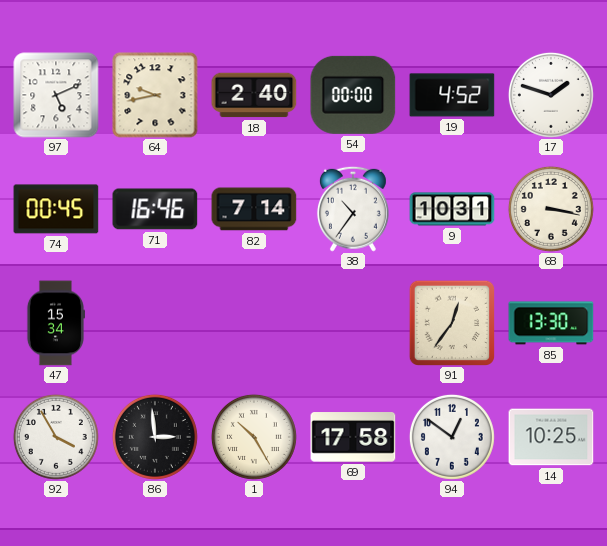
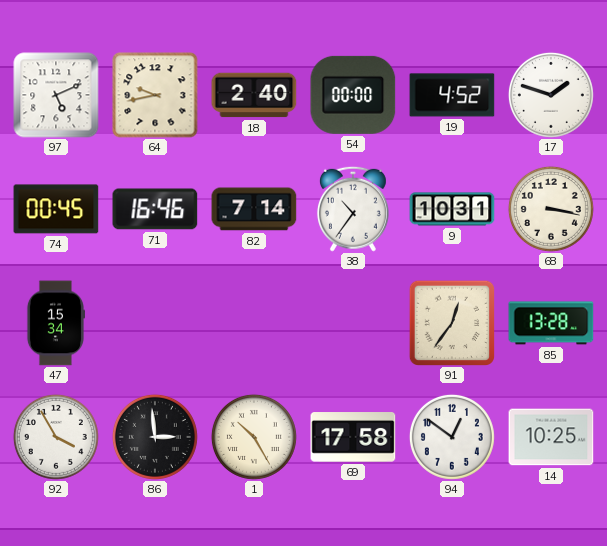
85: 13:30 -> 13:28
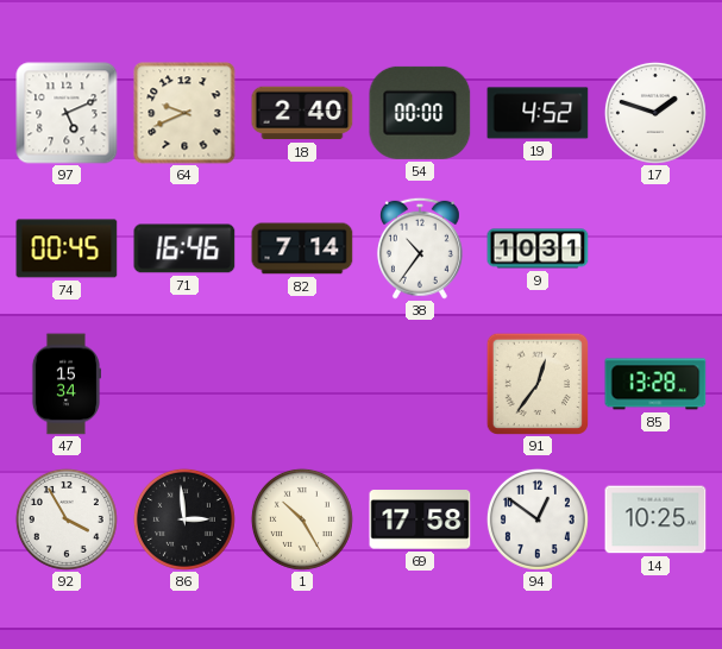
64: 9:43 -> 9:41
68: 3:17 -> none
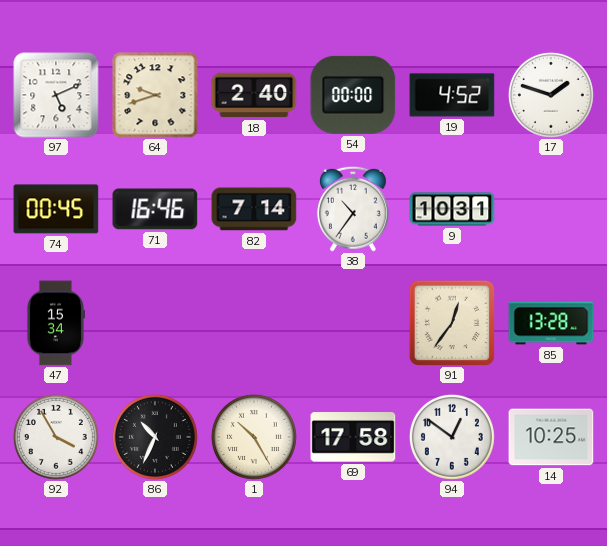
64: 9:41 -> 9:42
86: 2:59 -> 10:34
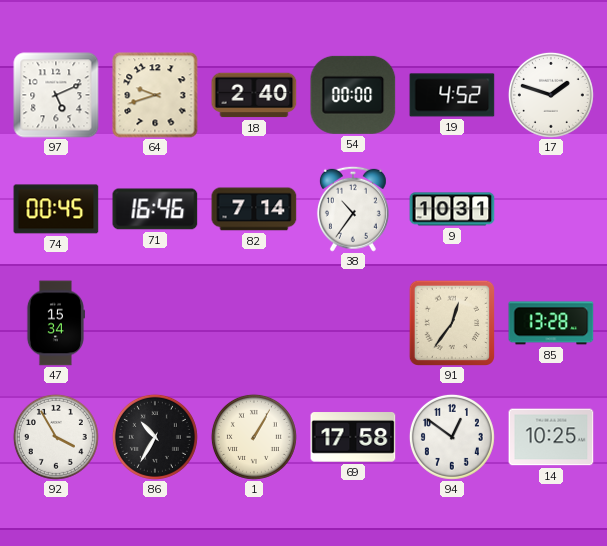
86: 10:34 -> 10:35
1: 10:25 -> 1:05
